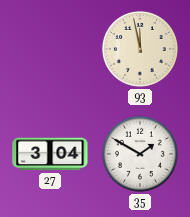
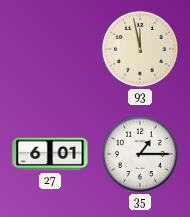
27: 3:04 -> 6:01
35: 1:50 -> 1:15
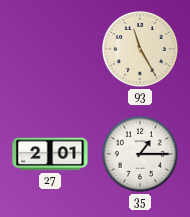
93: 11:58 -> 11:25
27: 6:01 -> 2:01
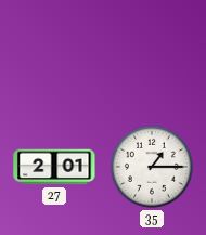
93: 11:25 -> none
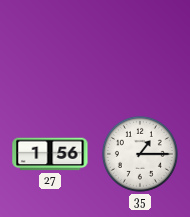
27: 2:01 -> 1:56
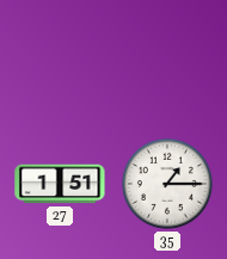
27: 1:56 -> 1:51
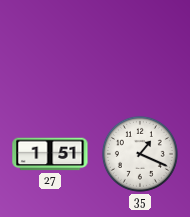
35: 1:15 -> 1:19
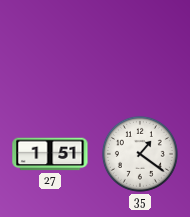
35: 1:19 -> 1:21
